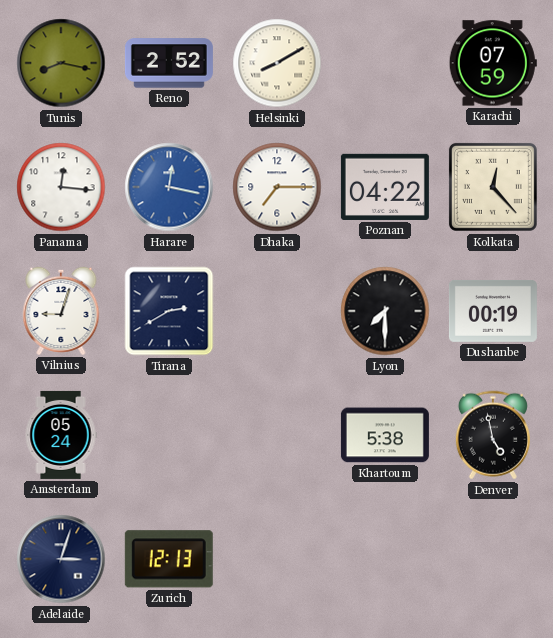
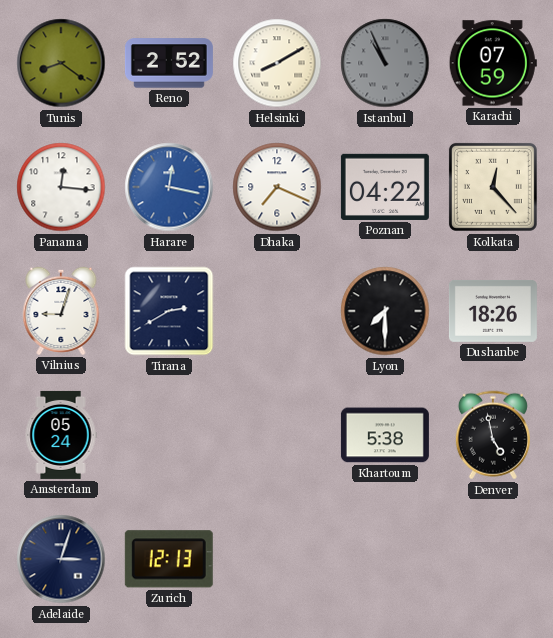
Tunis: 8:17 -> 8:21
Istanbul: none -> 10:56
Dhaka: 7:15 -> 7:19
Dushanbe: 00:19 -> 18:26
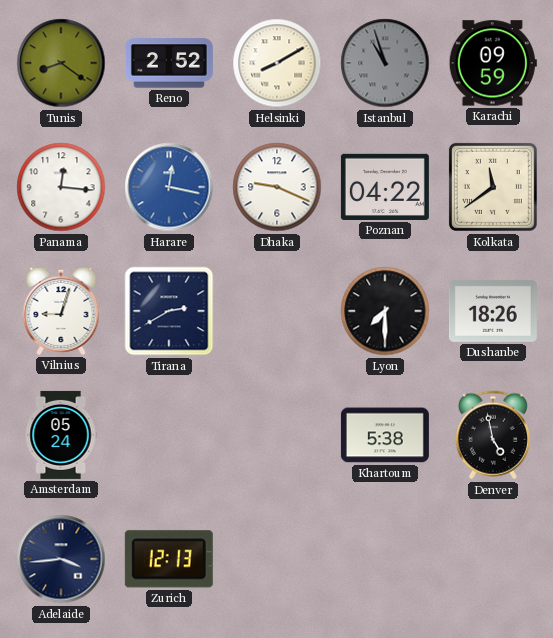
Istanbul: 10:56 -> 10:57
Karachi: 07:59 -> 09:59
Dhaka: 7:19 -> 9:19
Kolkata: 12:23 -> 11:39
Adelaide: 3:03 -> 3:44
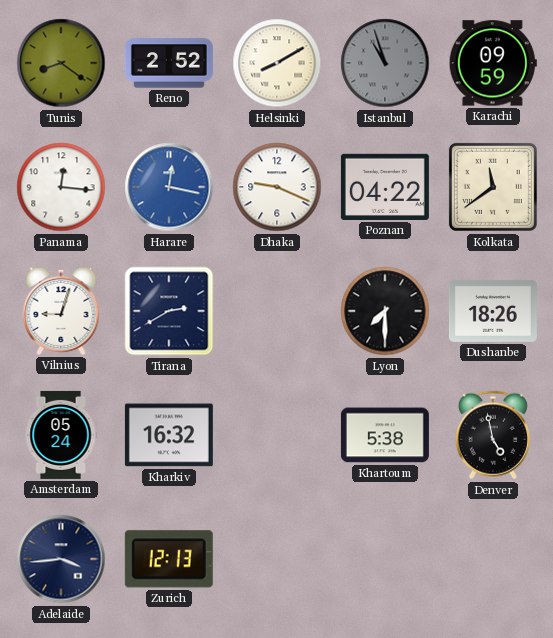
Kharkiv: none -> 16:32
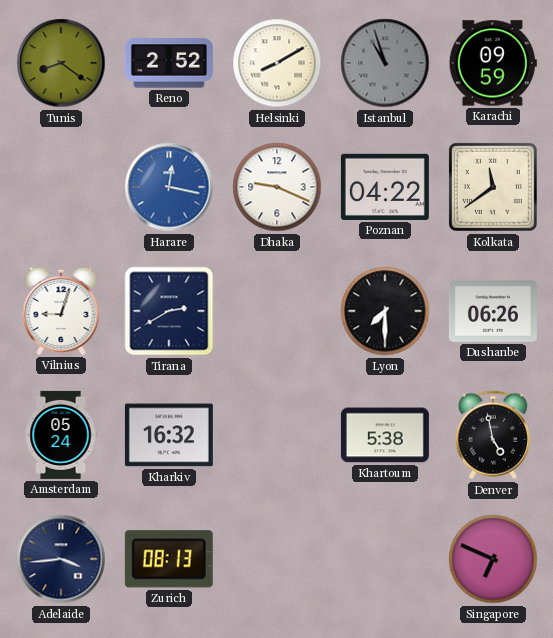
Panama: 12:16 -> none
Dushanbe: 18:26 -> 06:26
Zurich: 12:13 -> 08:13
Singapore: none -> 6:49
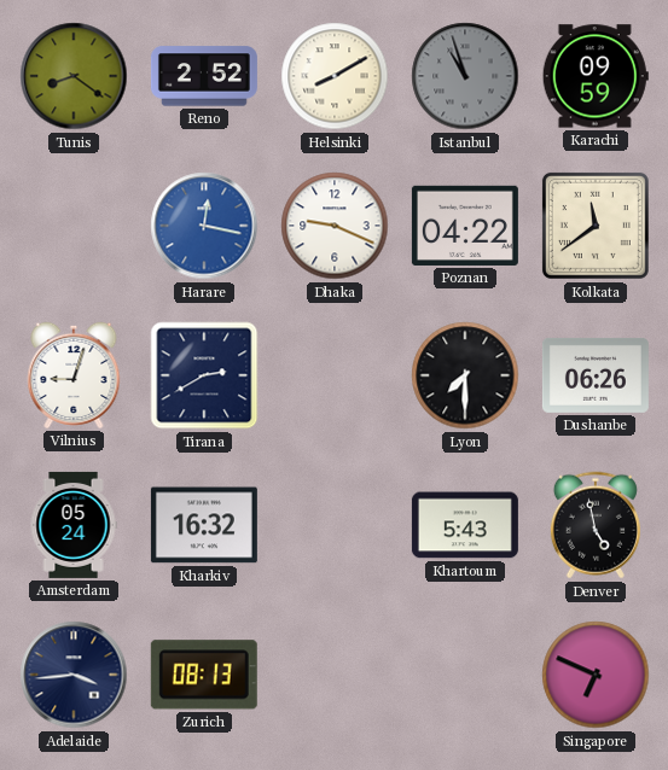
Khartoum: 5:38 -> 5:43
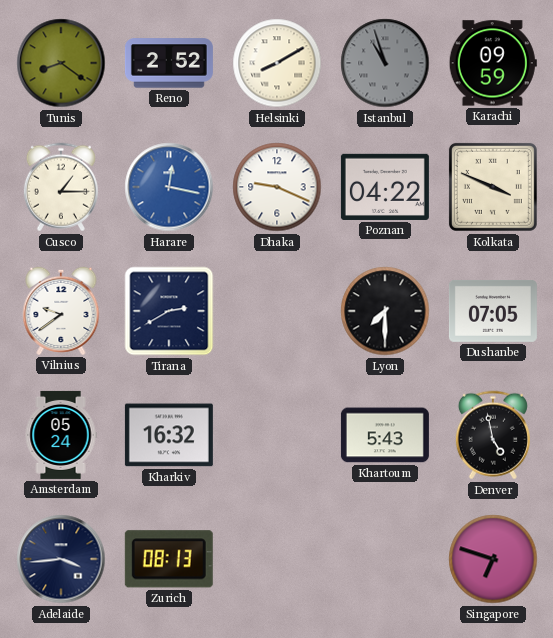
Cusco: none -> 1:15
Kolkata: 11:39 -> 3:49
Vilnius: 9:03 -> 9:39
Dushanbe: 06:26 -> 07:05
Singapore: 6:49 -> 6:48
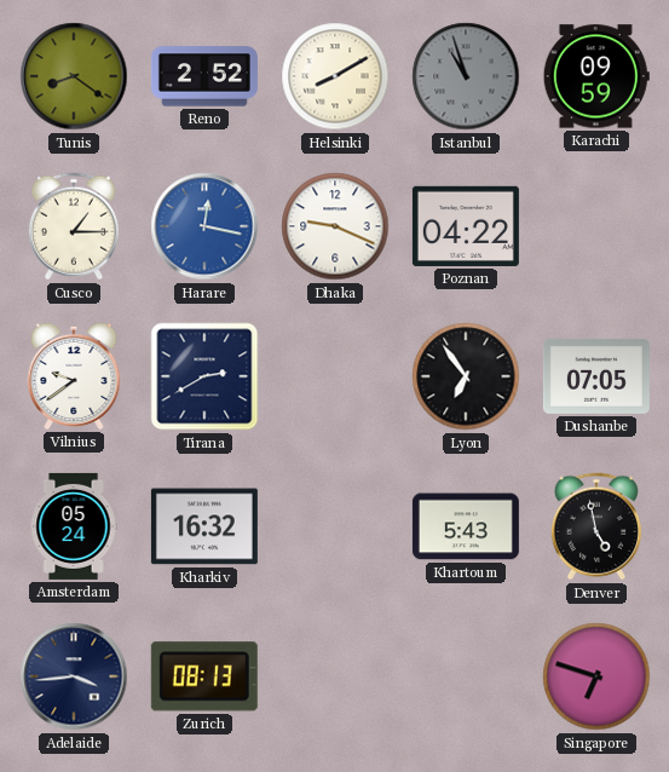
Kolkata: 3:49 -> none
Lyon: 7:30 -> 6:54
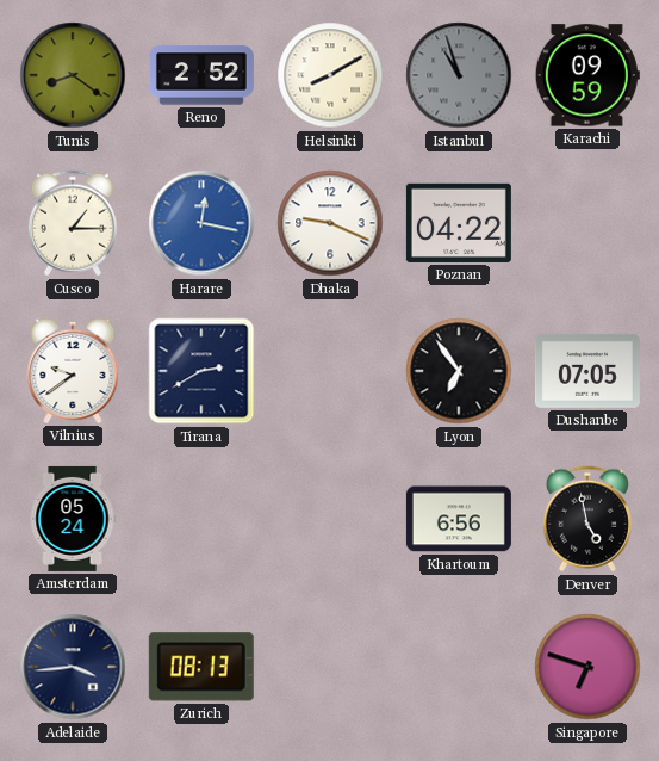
Kharkiv: 16:32 -> none
Khartoum: 5:43 -> 6:56
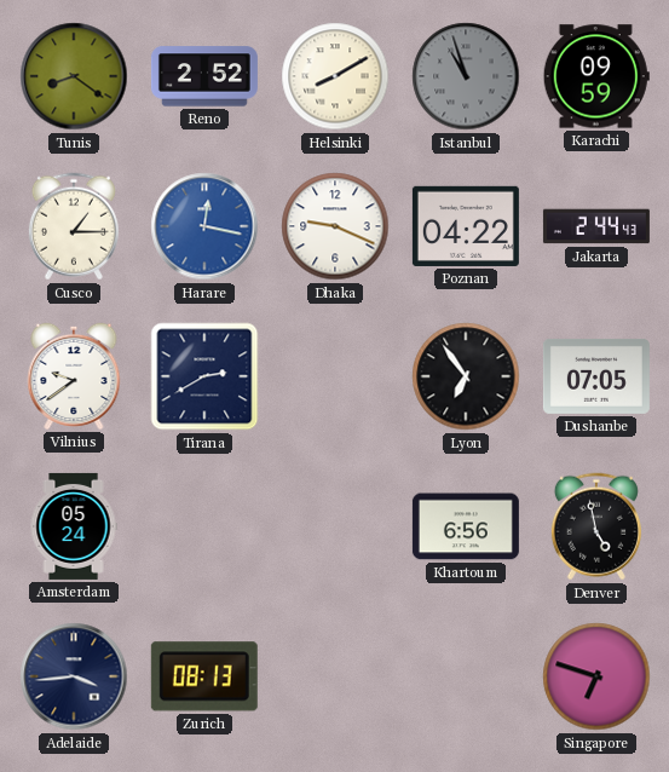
Jakarta: none -> 2:44
